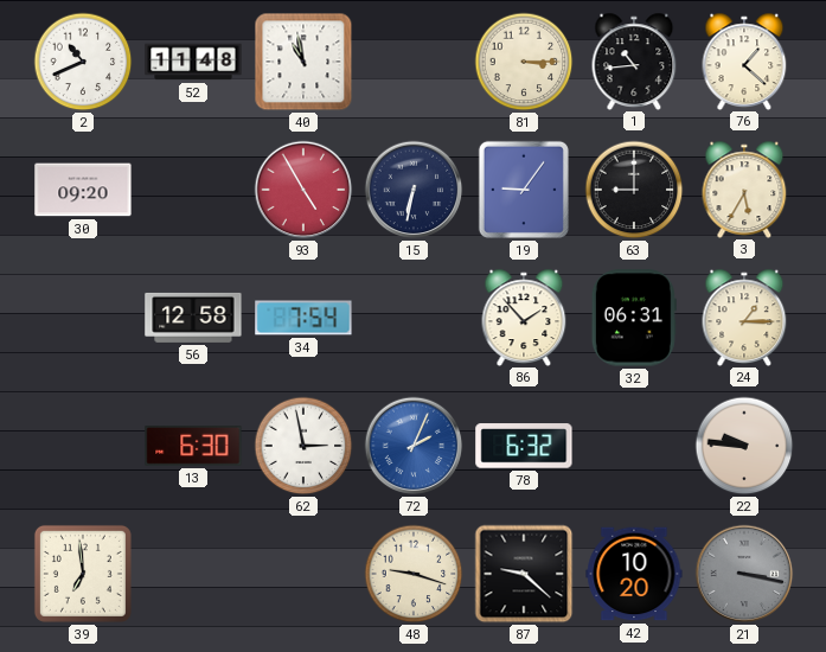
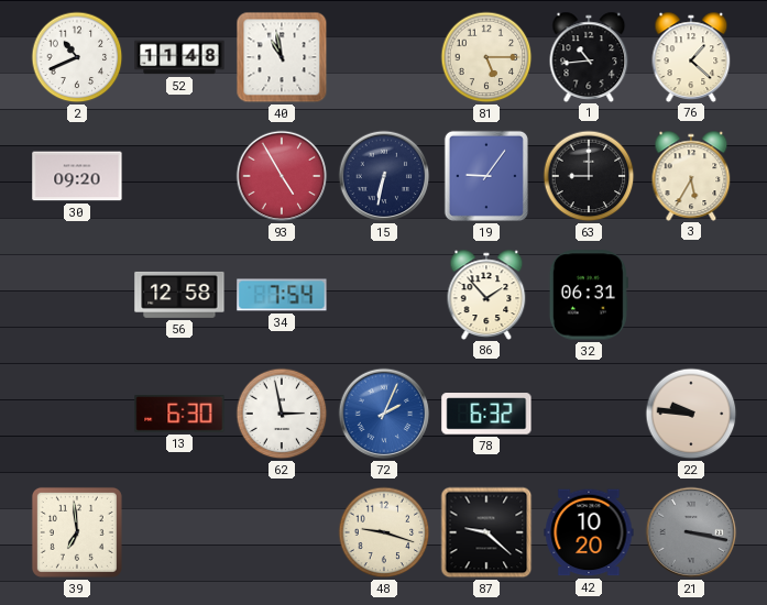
81: 3:15 -> 5:15
24: 1:15 -> none
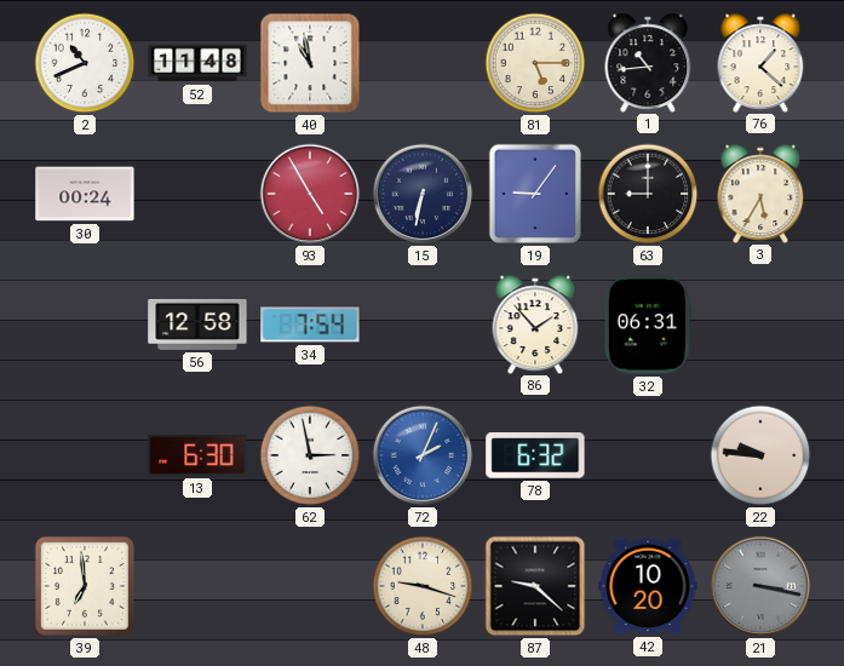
30: 09:20 -> 00:24
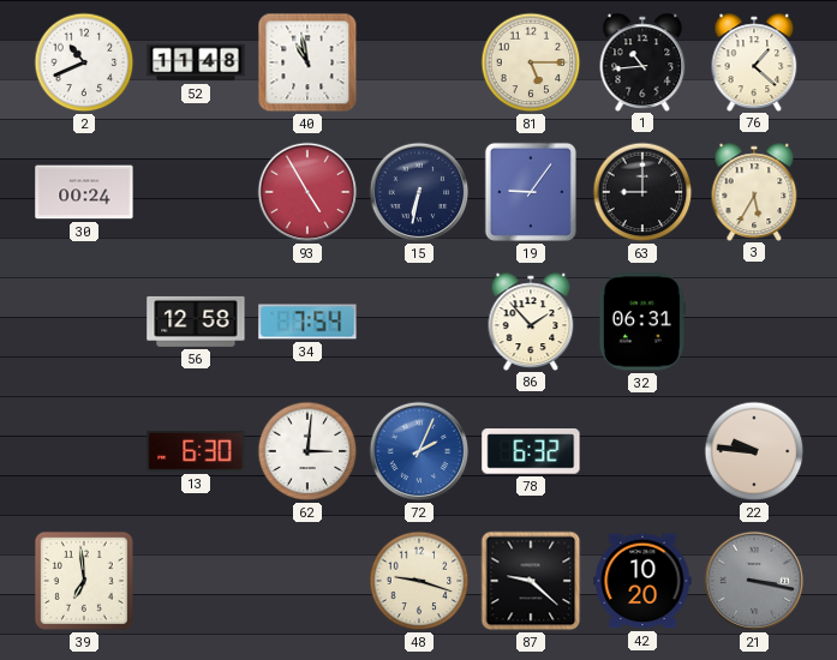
62: 2:58 -> 3:01
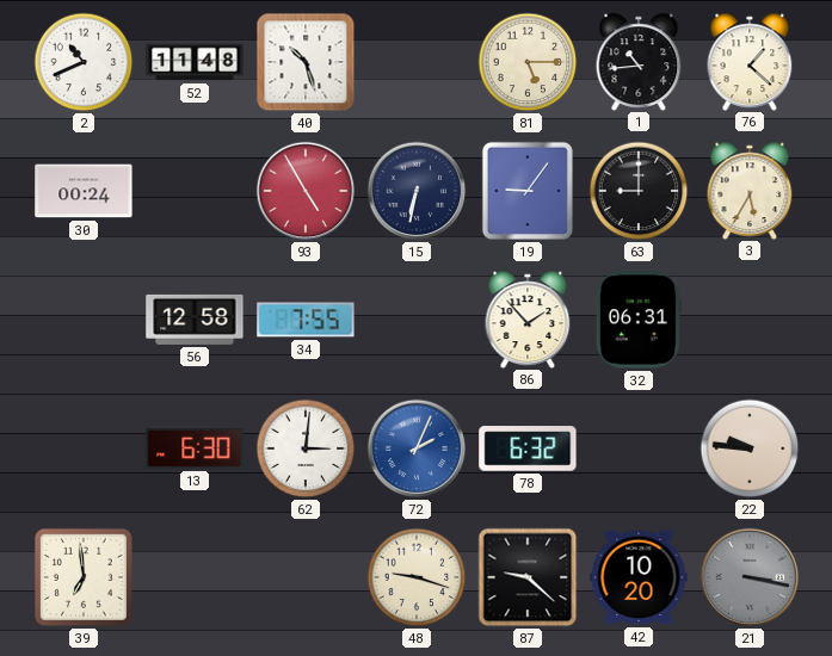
40: 10:58 -> 10:27
34: 7:54 -> 7:55
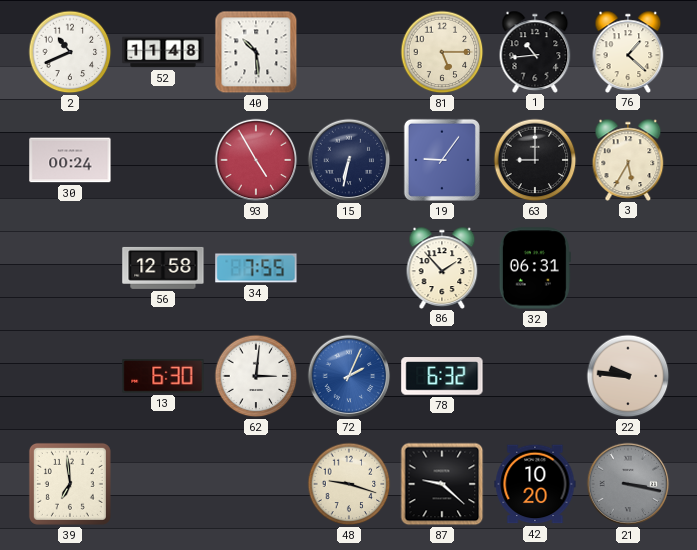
40: 10:27 -> 10:29
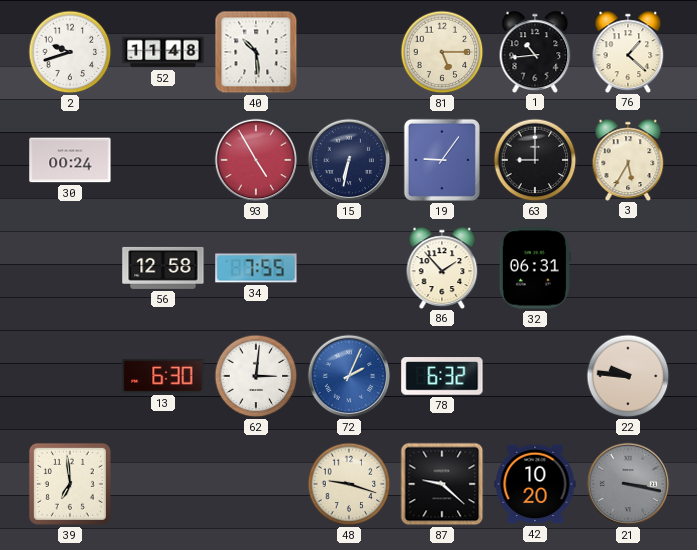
2: 10:41 -> 9:42
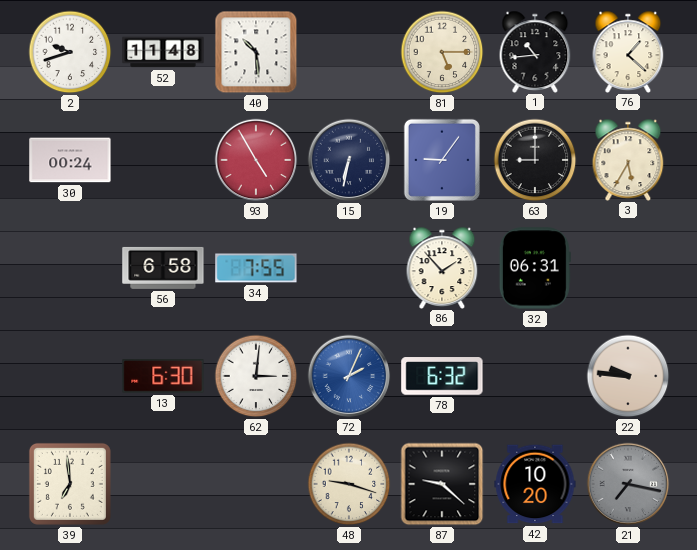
56: 12:58 -> 6:58
21: 3:17 -> 7:17
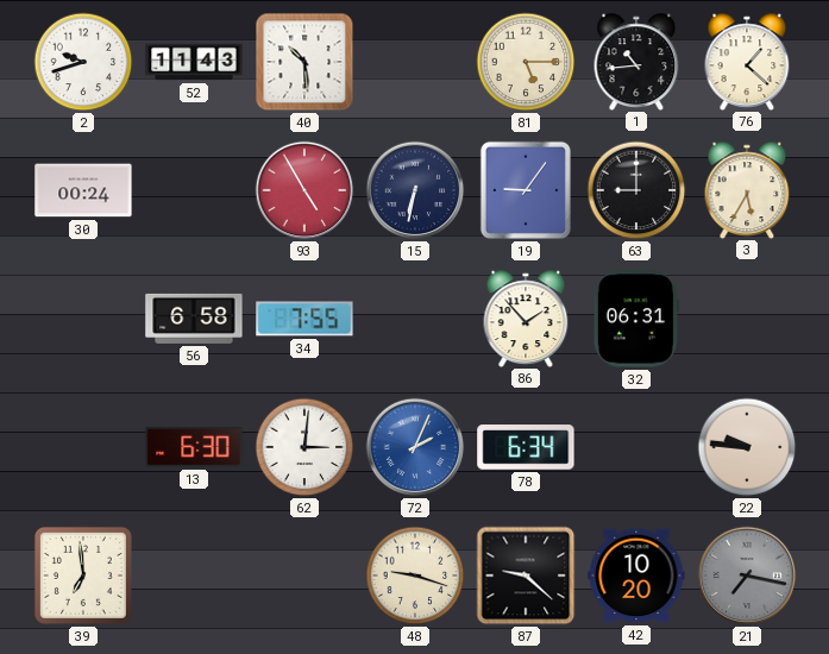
52: 11:48 -> 11:43
78: 6:32 -> 6:34
